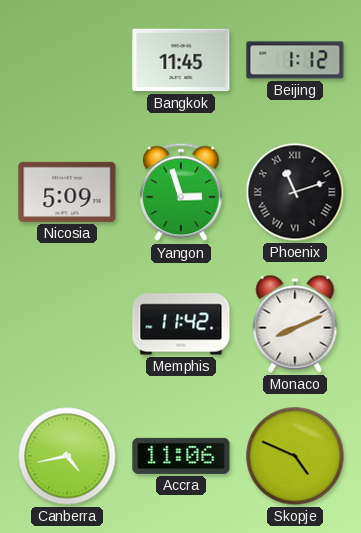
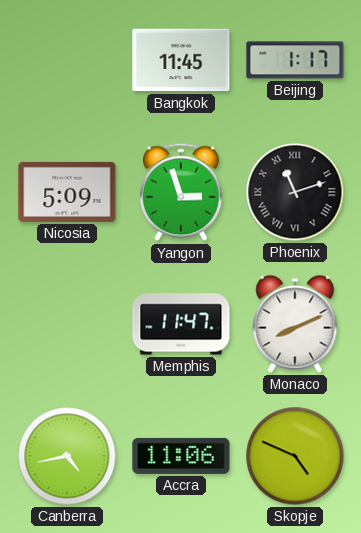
Beijing: 1:12 -> 1:17
Memphis: 11:42 -> 11:47
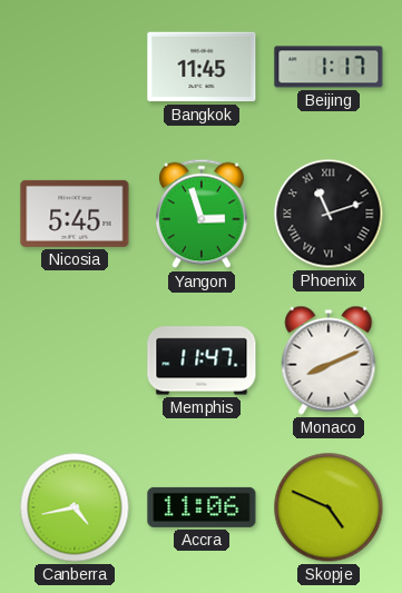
Nicosia: 5:09 -> 5:45
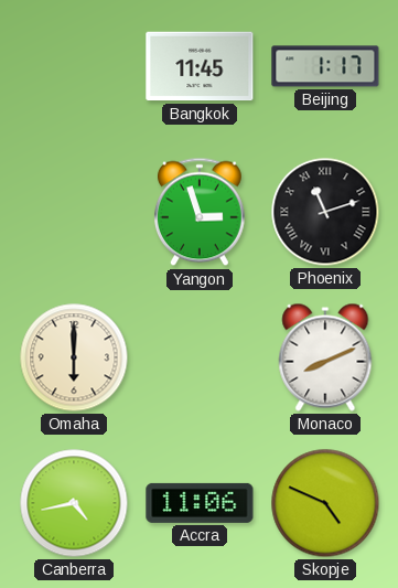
Nicosia: 5:45 -> none
Omaha: none -> 6:00
Memphis: 11:47 -> none
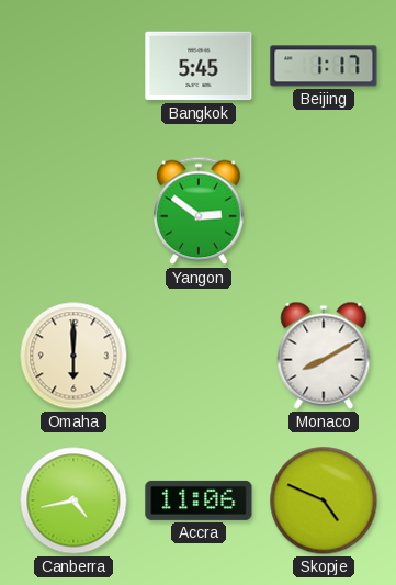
Bangkok: 11:45 -> 5:45
Yangon: 2:57 -> 2:51
Phoenix: 11:12 -> none
Monaco: 8:11 -> 8:10
